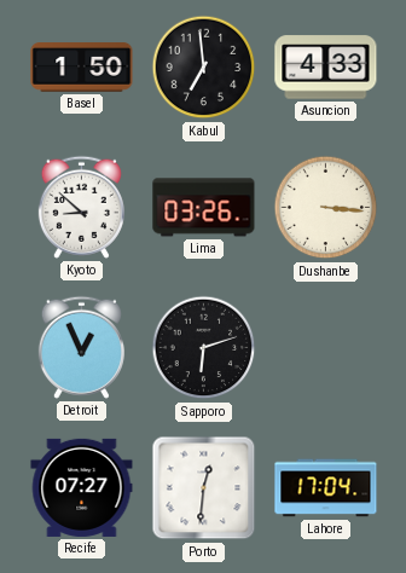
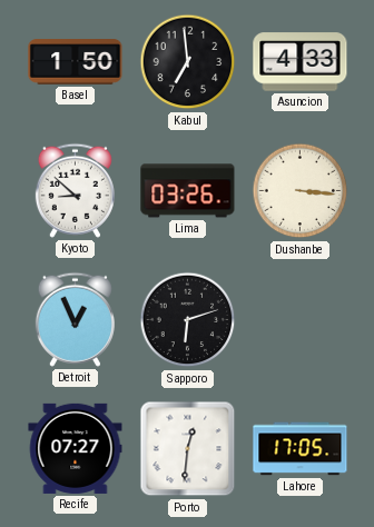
Lahore: 17:04 -> 17:05
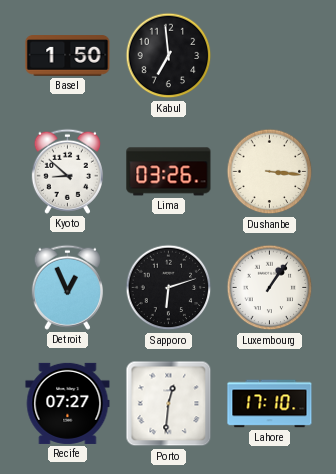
Asuncion: 4:33 -> none
Luxembourg: none -> 1:06
Lahore: 17:05 -> 17:10
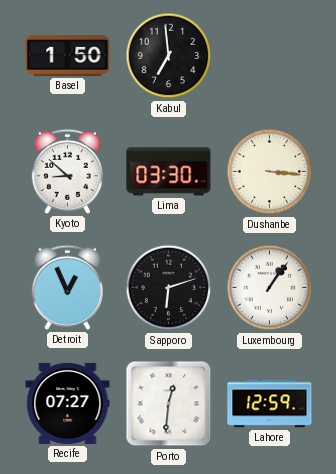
Lima: 03:26 -> 03:30
Lahore: 17:10 -> 12:59
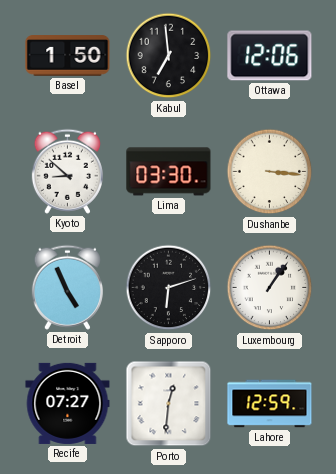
Ottawa: none -> 12:06
Detroit: 12:56 -> 4:56
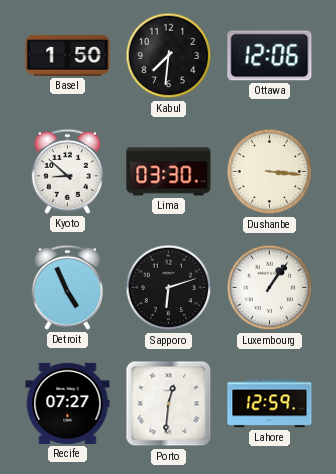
Kabul: 6:59 -> 7:31
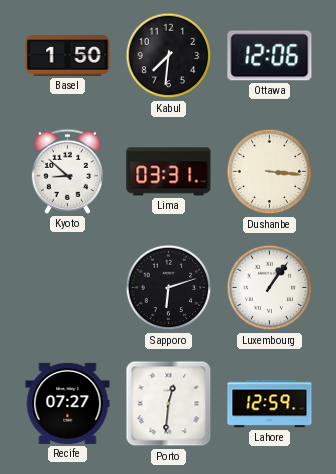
Lima: 03:30 -> 03:31
Detroit: 4:56 -> none
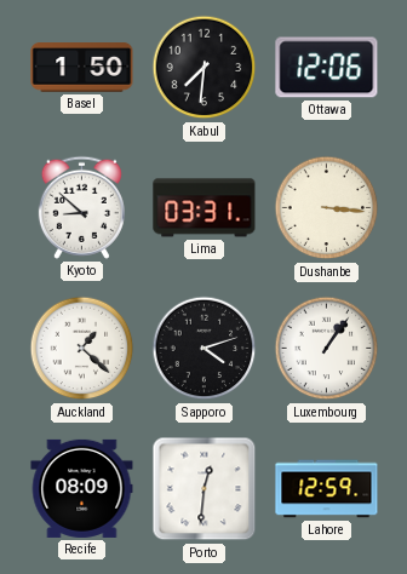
Auckland: none -> 1:22
Sapporo: 6:12 -> 4:12
Recife: 07:27 -> 08:09
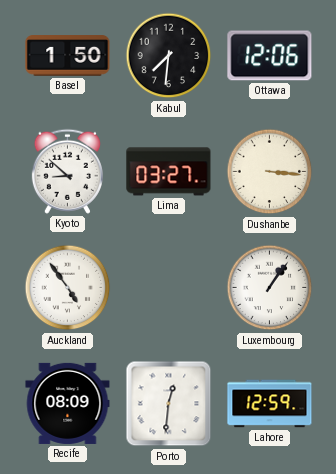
Lima: 03:31 -> 03:27
Auckland: 1:22 -> 4:54
Sapporo: 4:12 -> none
